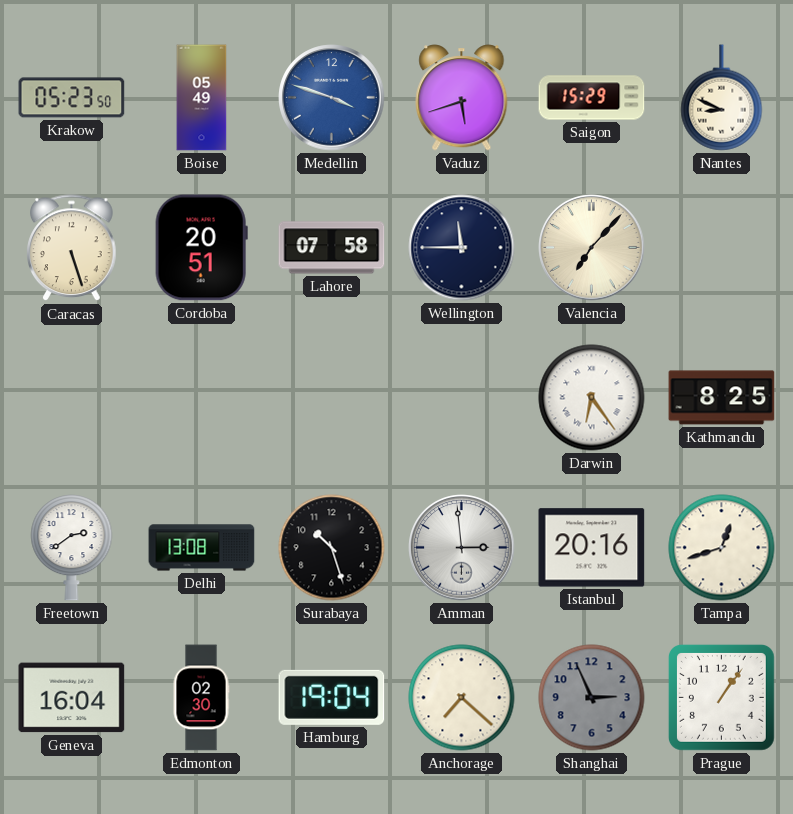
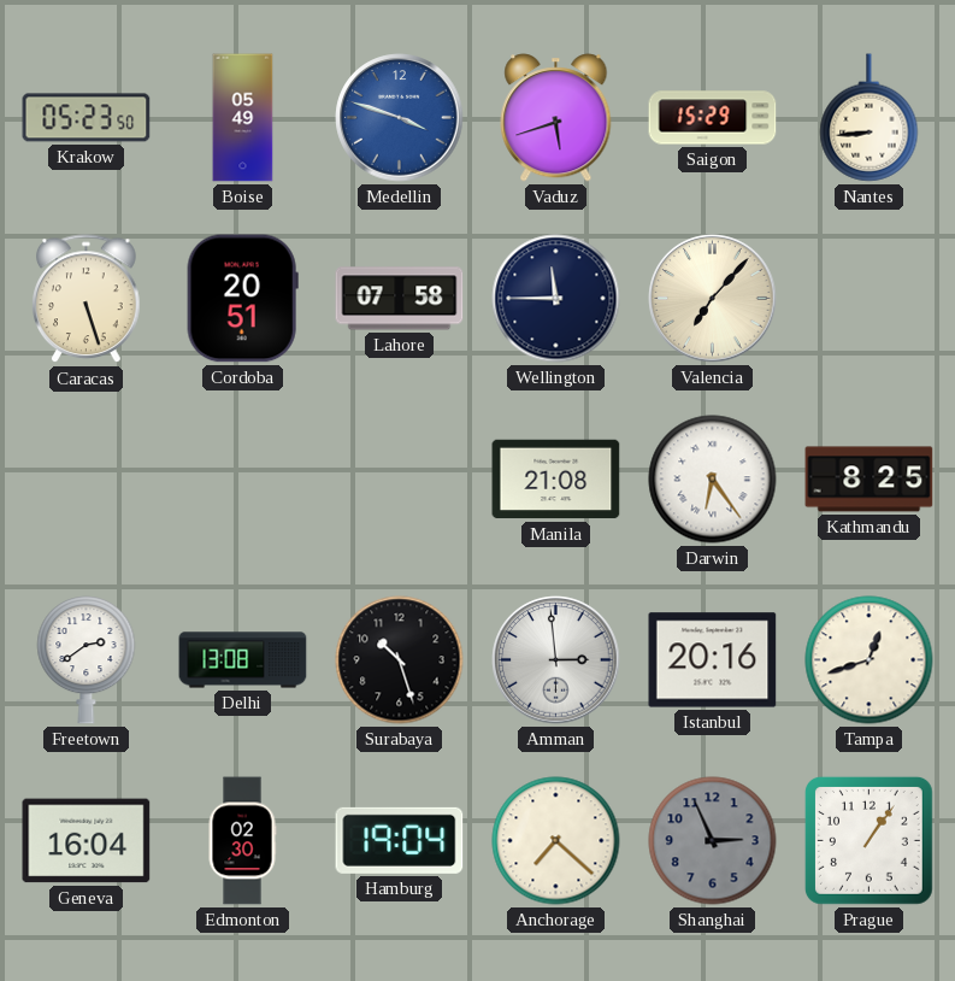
Nantes: 8:49 -> 8:44
Manila: none -> 21:08
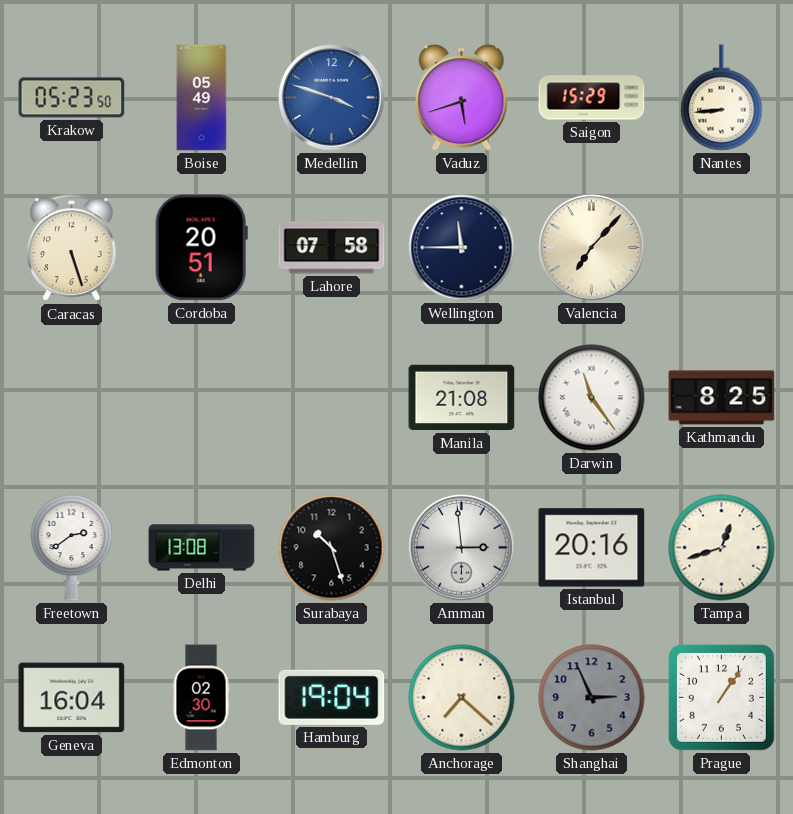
Darwin: 6:24 -> 11:24
